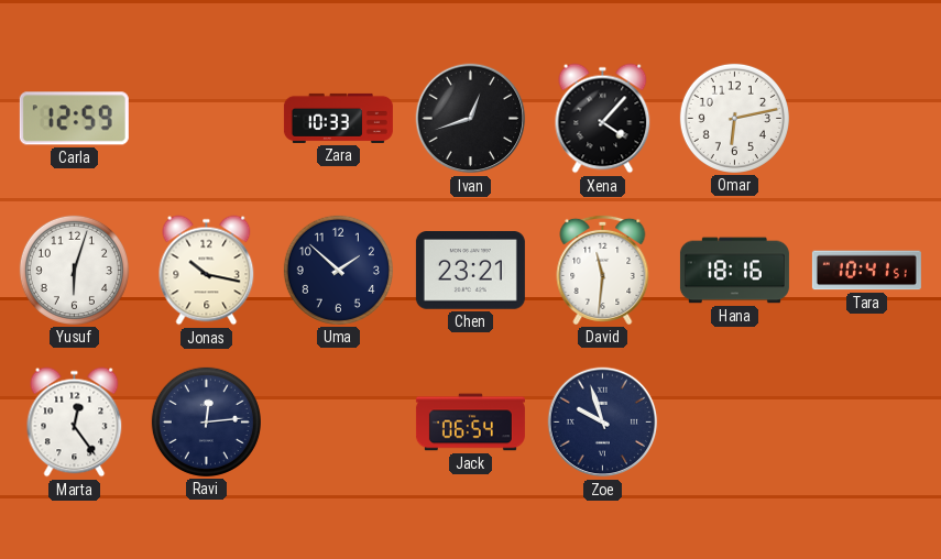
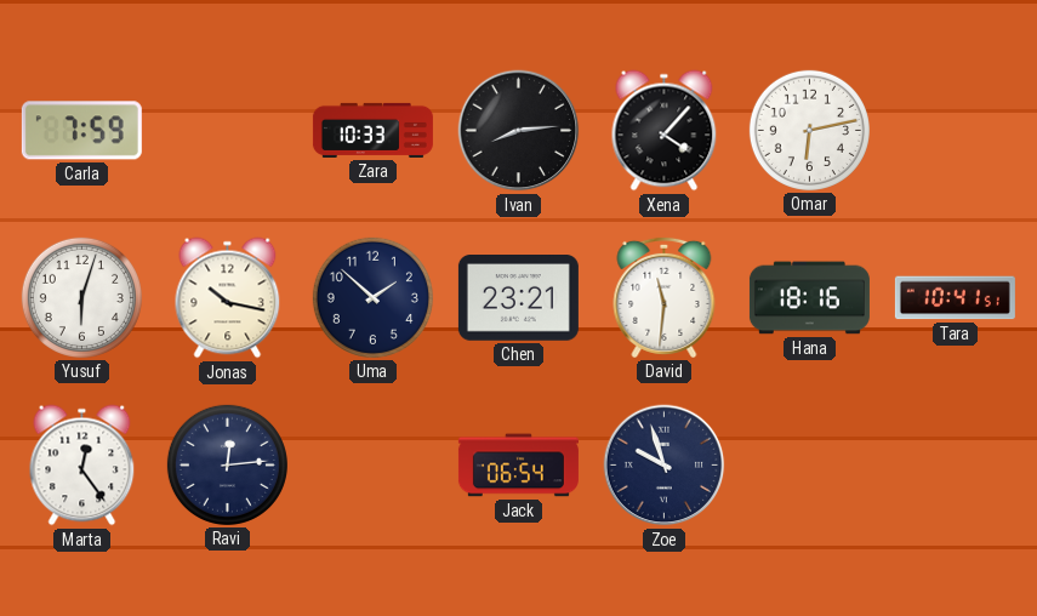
Carla: 12:59 -> 7:59
Ivan: 12:42 -> 8:14
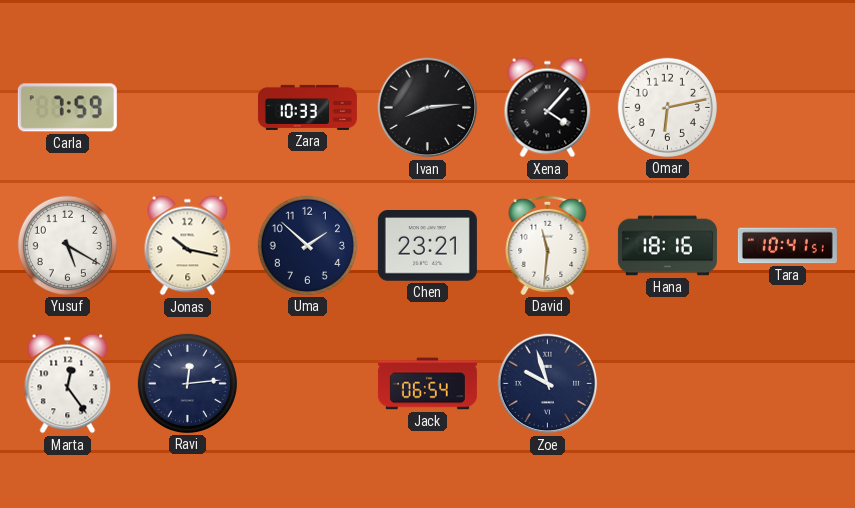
Yusuf: 6:03 -> 5:20
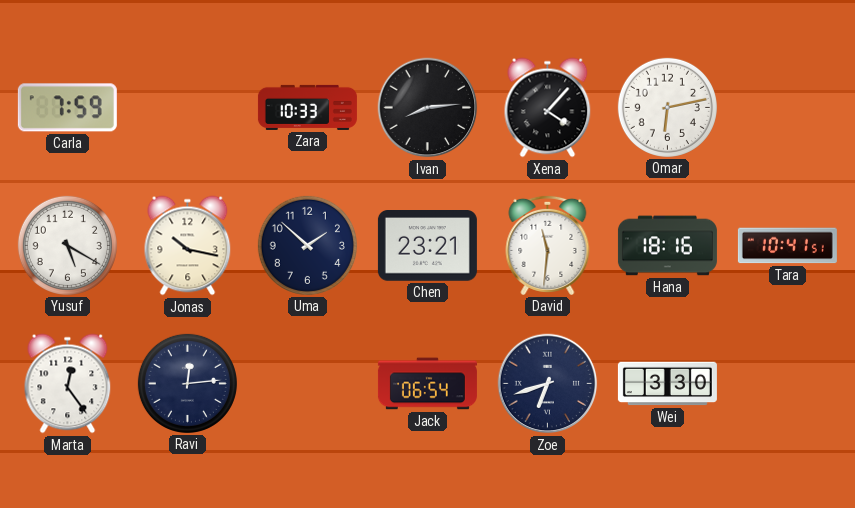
Zoe: 9:57 -> 6:42
Wei: none -> 3:30
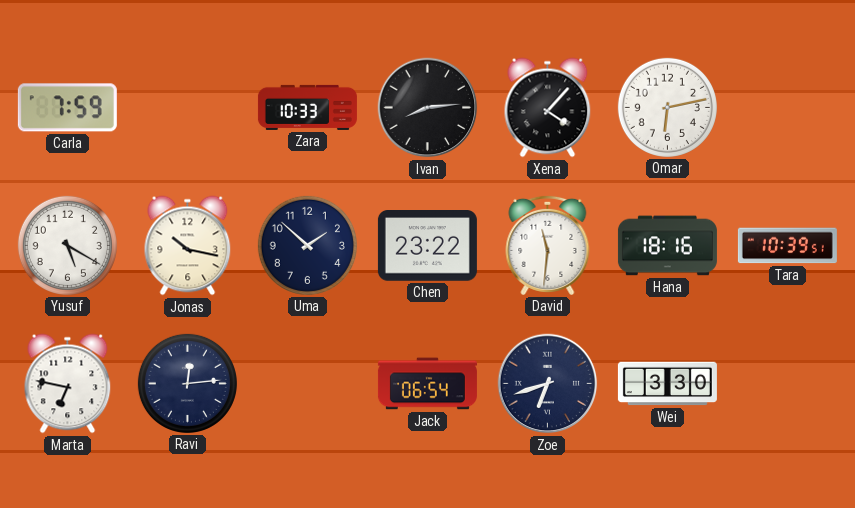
Chen: 23:21 -> 23:22
Tara: 10:41 -> 10:39
Marta: 12:24 -> 6:47
